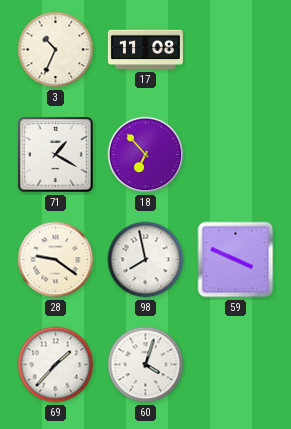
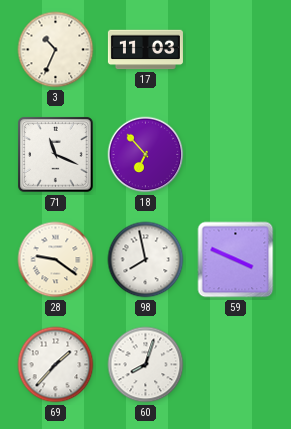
17: 11:08 -> 11:03
71: 1:20 -> 11:19
60: 4:03 -> 8:03
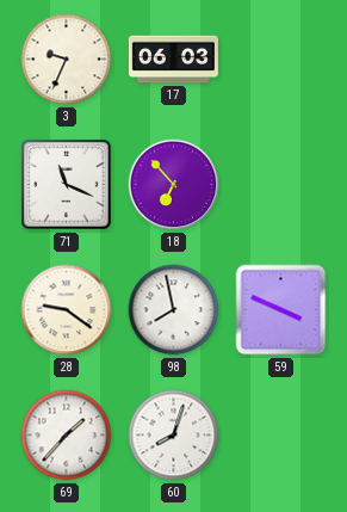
3: 10:34 -> 9:34
17: 11:03 -> 06:03
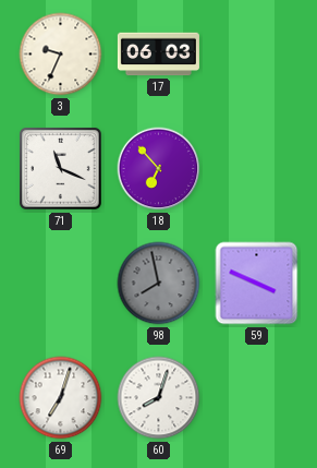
28: 9:21 -> none
98 dial: white -> grey
69: 1:37 -> 7:03
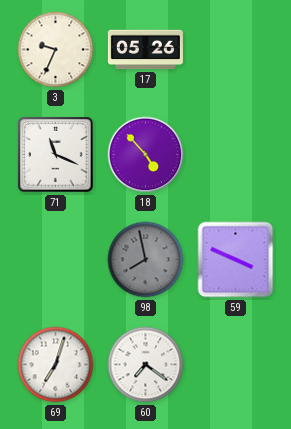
17: 06:03 -> 05:26
18: 6:53 -> 4:53
60: 8:03 -> 7:21
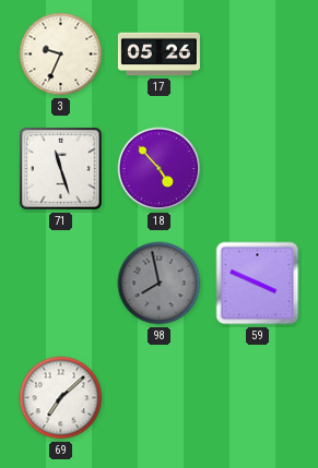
71: 11:19 -> 11:27
69: 7:03 -> 7:08
60: 7:21 -> none
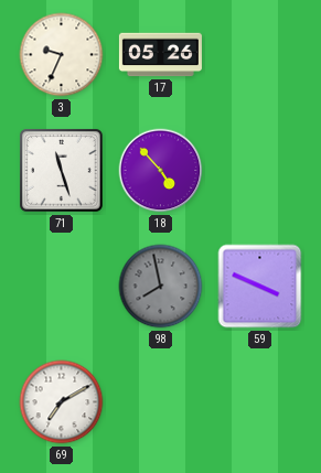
69: 7:08 -> 7:10
